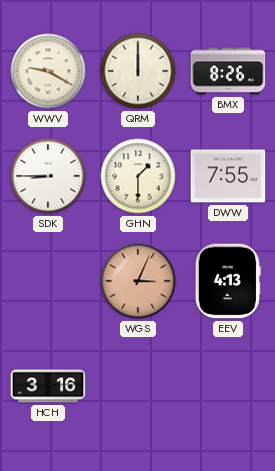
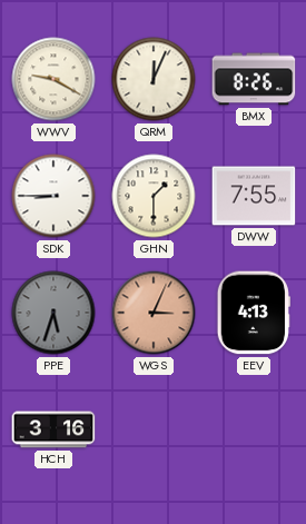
QRM: 12:00 -> 12:04
PPE: none -> 5:33
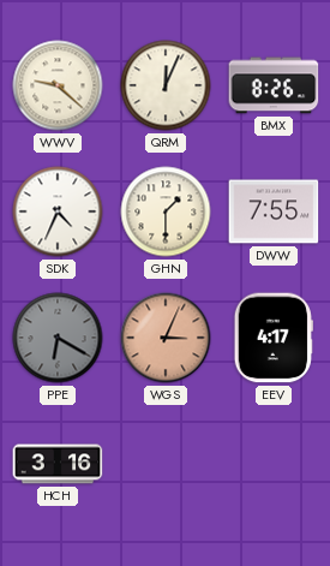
WWV: 9:20 -> 9:22
SDK: 8:45 -> 4:34
PPE: 5:33 -> 6:20
EEV: 4:13 -> 4:17
